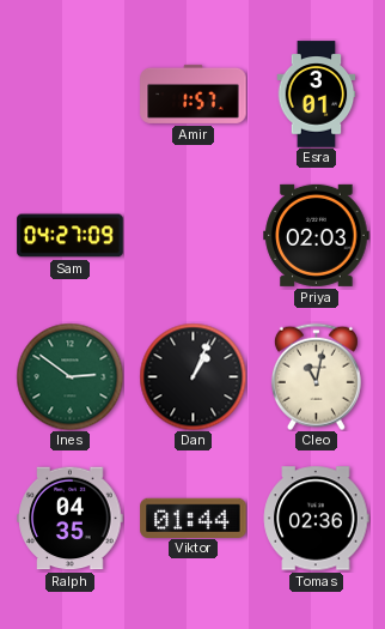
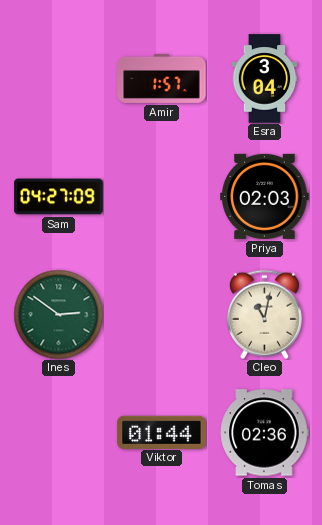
Esra: 3:01 -> 3:04
Dan: 1:04 -> none
Ralph: 04:35 -> none
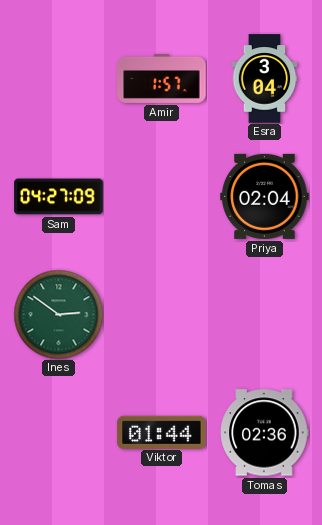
Priya: 02:03 -> 02:04
Cleo: 11:02 -> none
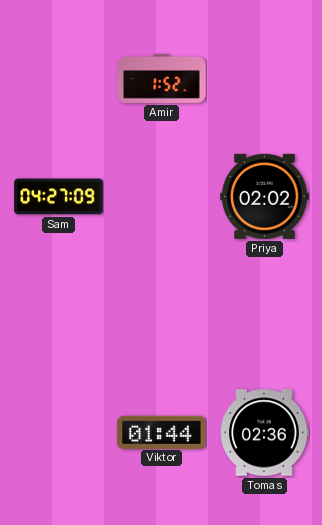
Amir: 1:57 -> 1:52
Esra: 3:04 -> none
Priya: 02:04 -> 02:02
Ines: 2:51 -> none
